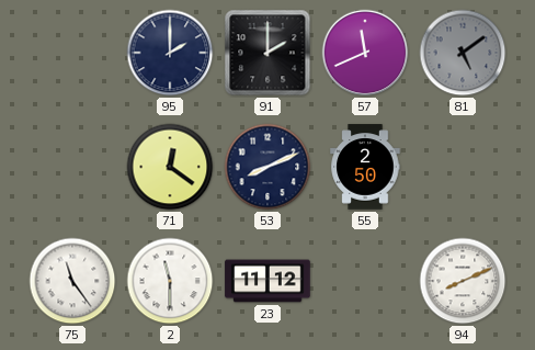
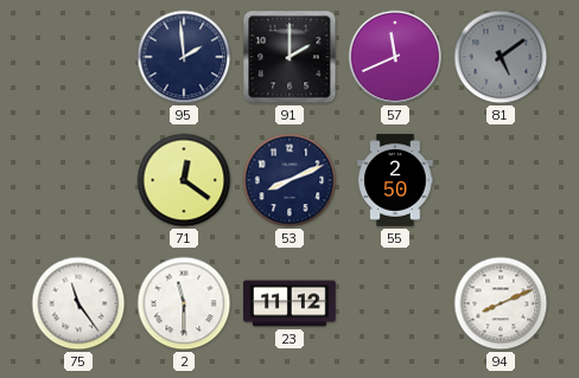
95: 2:00 -> 1:59
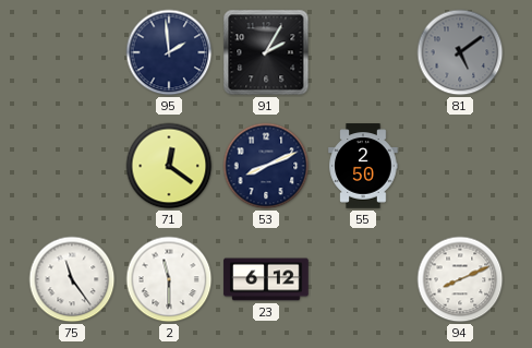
91: 2:00 -> 2:05
57: 11:41 -> none
23: 11:12 -> 6:12
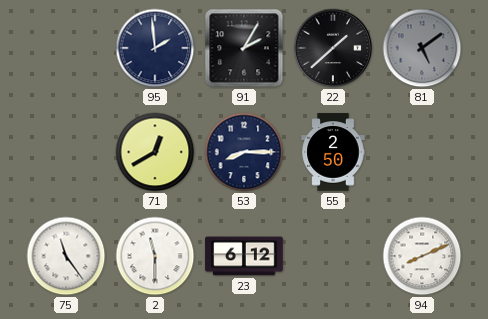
22: none -> 1:38
71: 12:21 -> 12:40
53: 8:11 -> 8:15
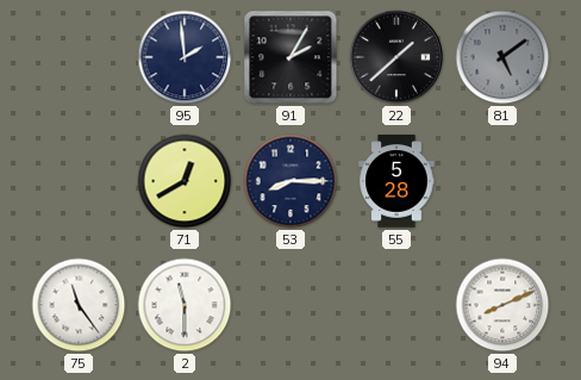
55: 2:50 -> 5:28
23: 6:12 -> none
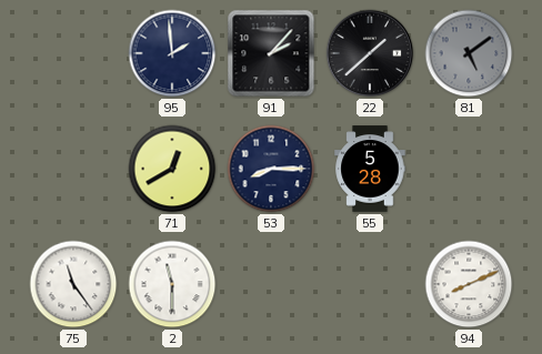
91: 2:05 -> 2:07
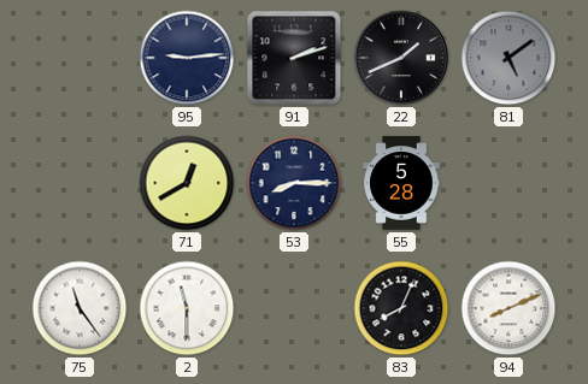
95: 1:59 -> 9:14
91: 2:07 -> 2:12
22: 1:38 -> 1:41
83: none -> 8:04
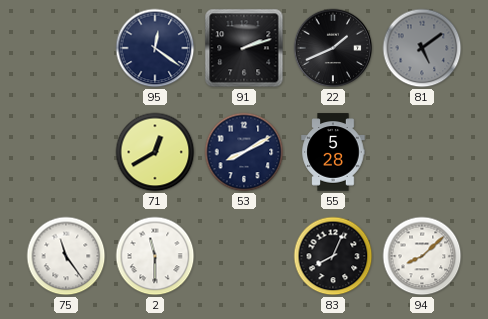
95: 9:14 -> 12:21
53: 8:15 -> 8:10
94: 8:11 -> 8:08
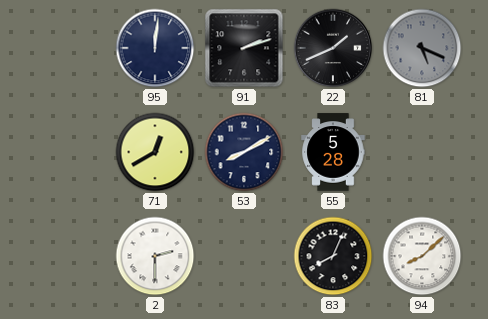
95: 12:21 -> 12:01
81: 5:09 -> 5:19
75: 11:24 -> none
2: 11:30 -> 2:30
